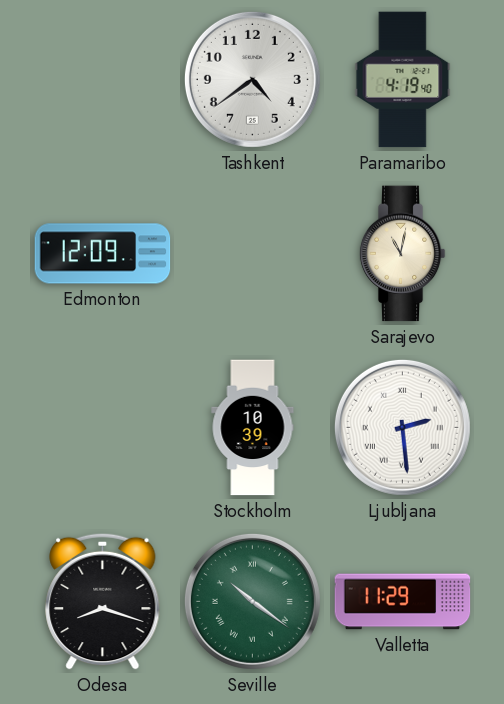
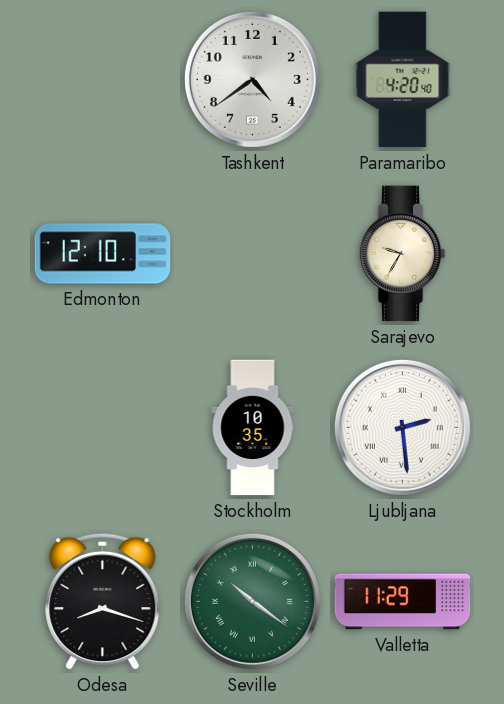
Paramaribo: 4:19 -> 4:20
Edmonton: 12:09 -> 12:10
Sarajevo: 11:02 -> 9:35
Stockholm: 10:39 -> 10:35
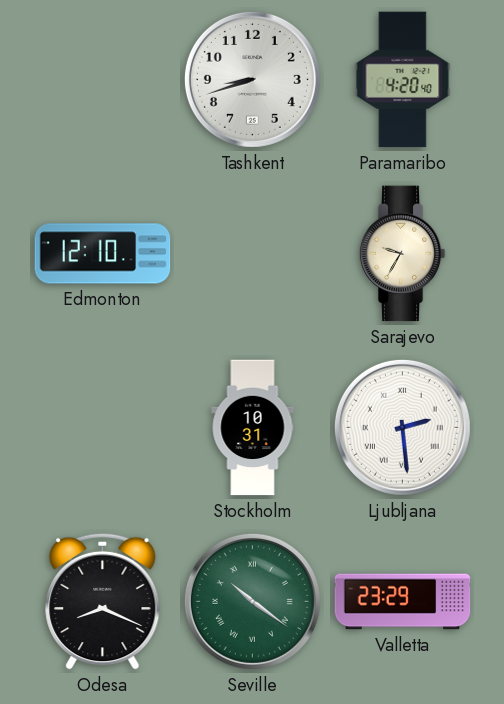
Tashkent: 4:39 -> 8:42
Stockholm: 10:35 -> 10:31
Odesa: 8:18 -> 8:19
Valletta: 11:29 -> 23:29
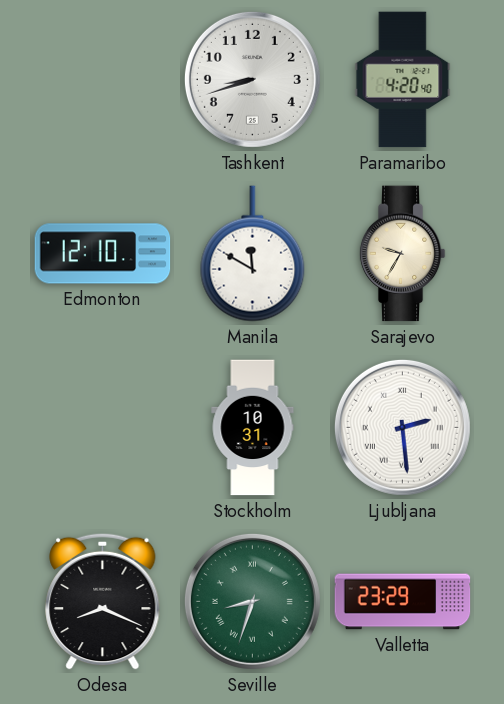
Manila: none -> 11:50
Seville: 10:21 -> 8:33
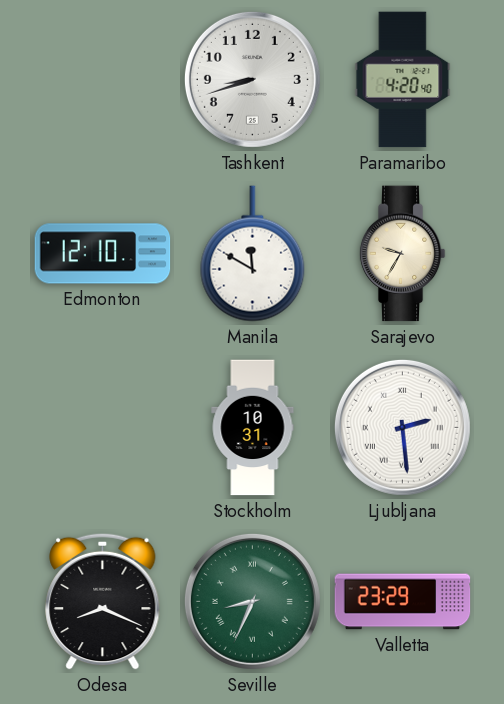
Seville: 8:33 -> 8:34
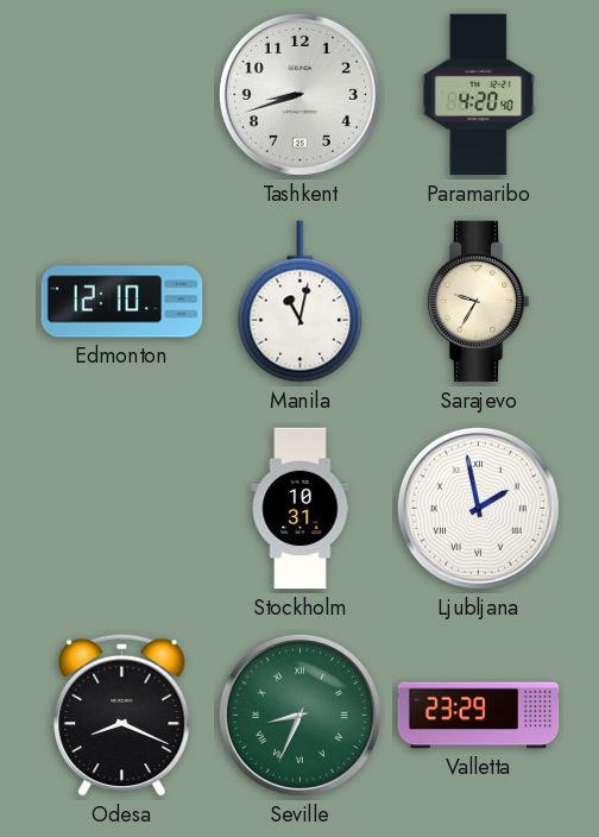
Manila: 11:50 -> 11:02
Ljubljana: 2:29 -> 1:58
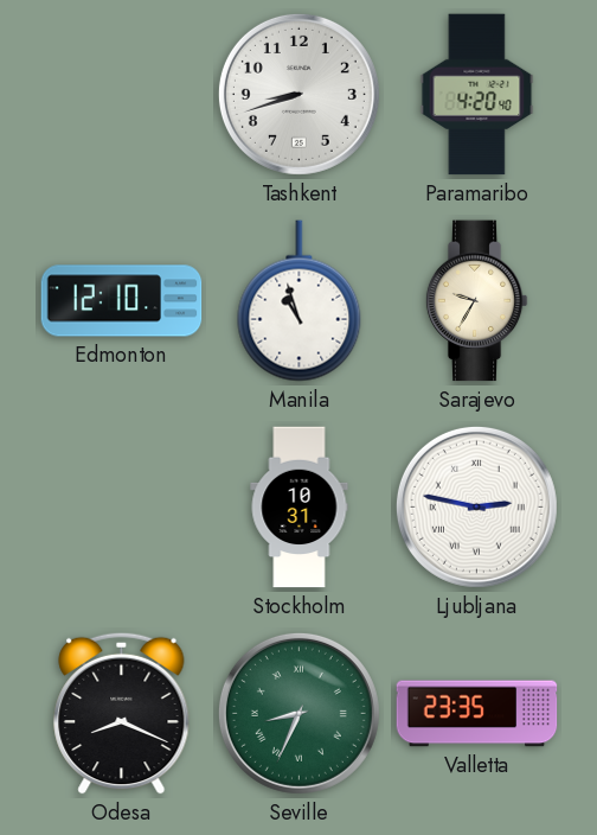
Manila: 11:02 -> 10:57
Ljubljana: 1:58 -> 2:47
Valletta: 23:29 -> 23:35
